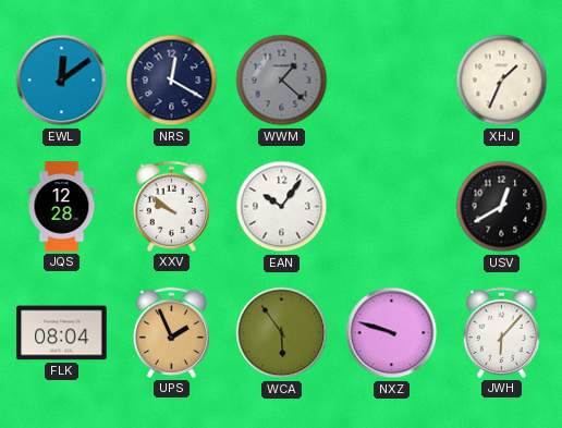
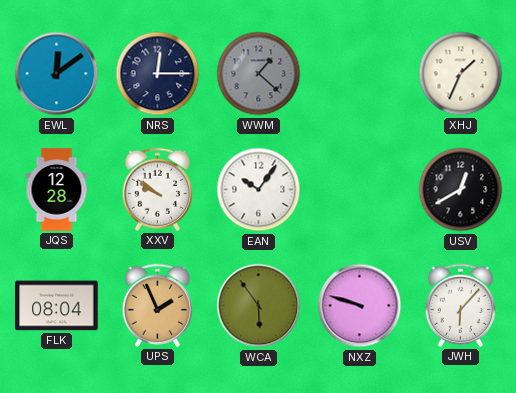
NRS: 12:20 -> 12:15
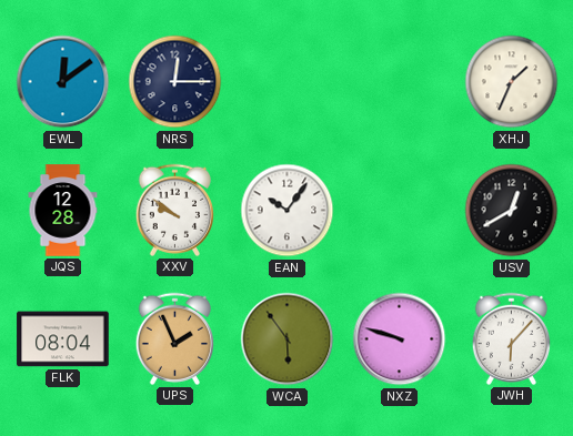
WWM: 1:22 -> none
